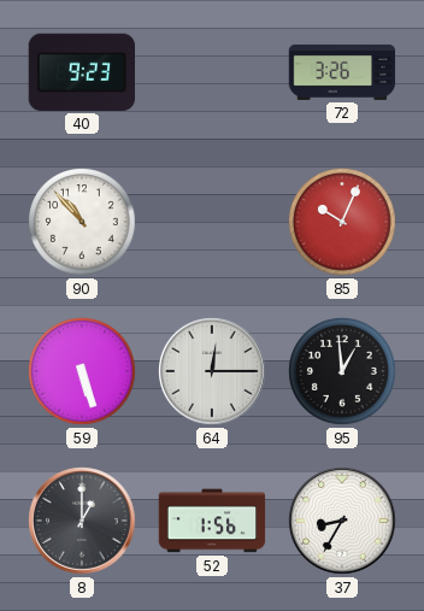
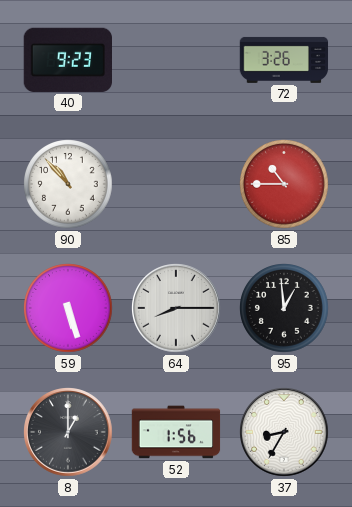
85: 10:04 -> 10:45
64: 12:15 -> 8:15
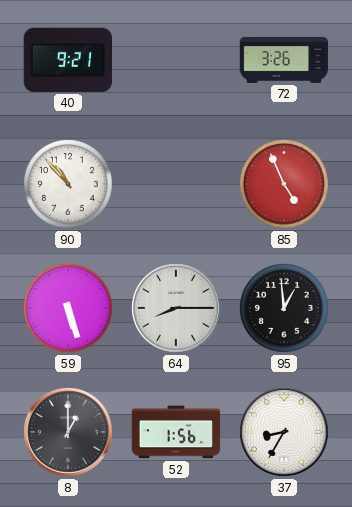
40: 9:23 -> 9:21
85: 10:45 -> 4:56
